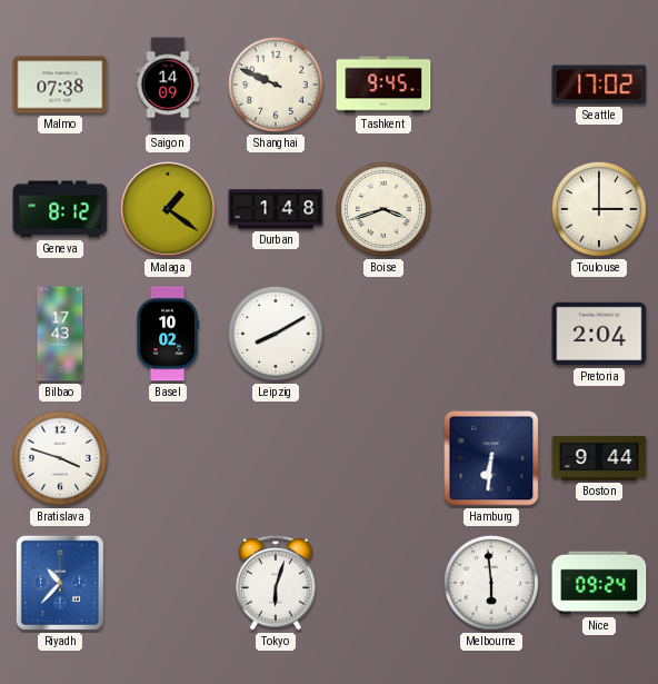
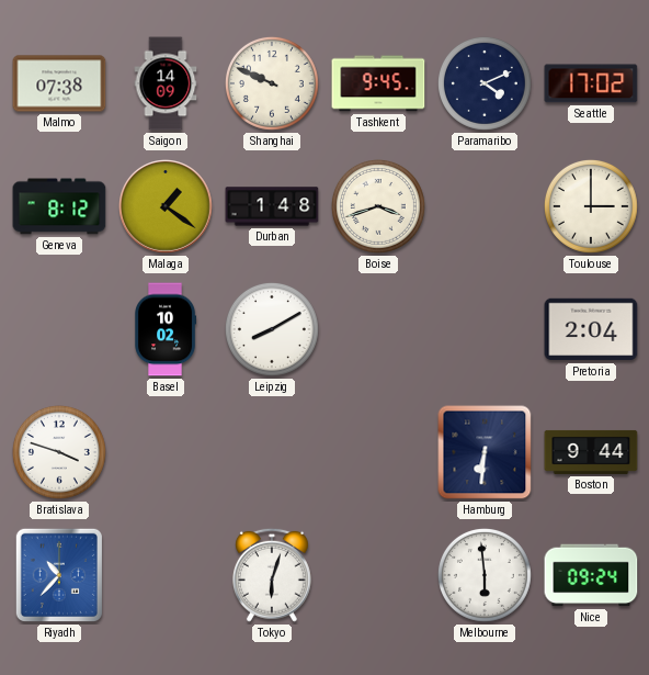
Paramaribo: none -> 4:11
Bilbao: 17:43 -> none
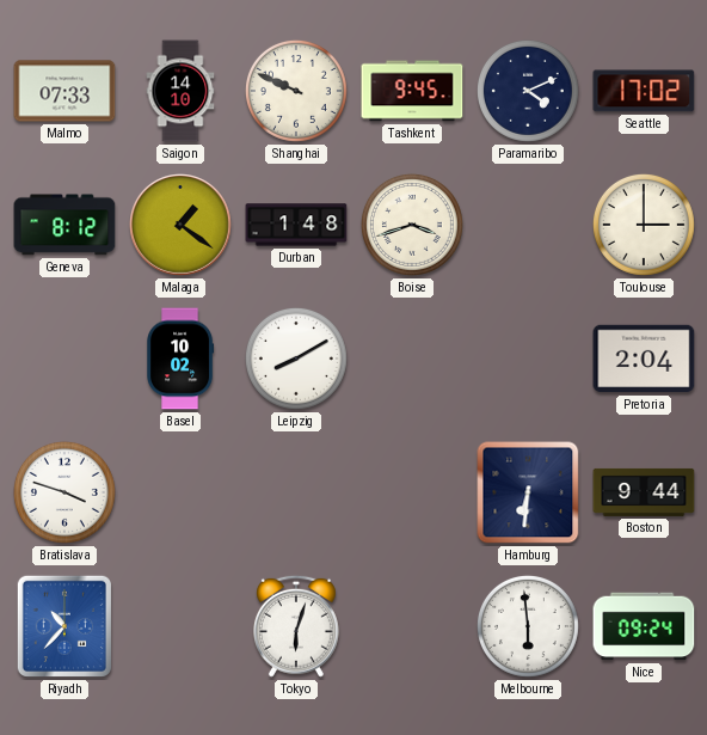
Malmo: 07:38 -> 07:33
Saigon: 14:09 -> 14:10
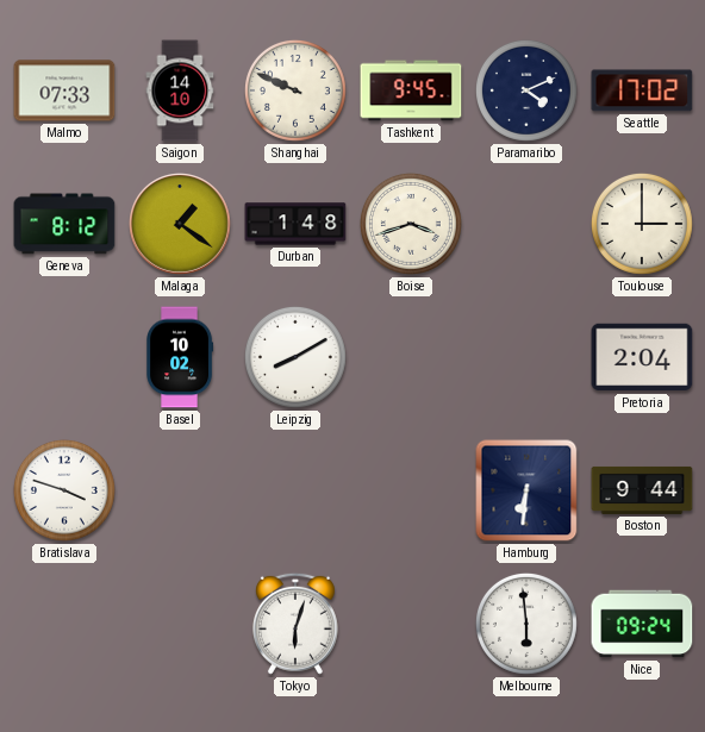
Riyadh: 10:37 -> none
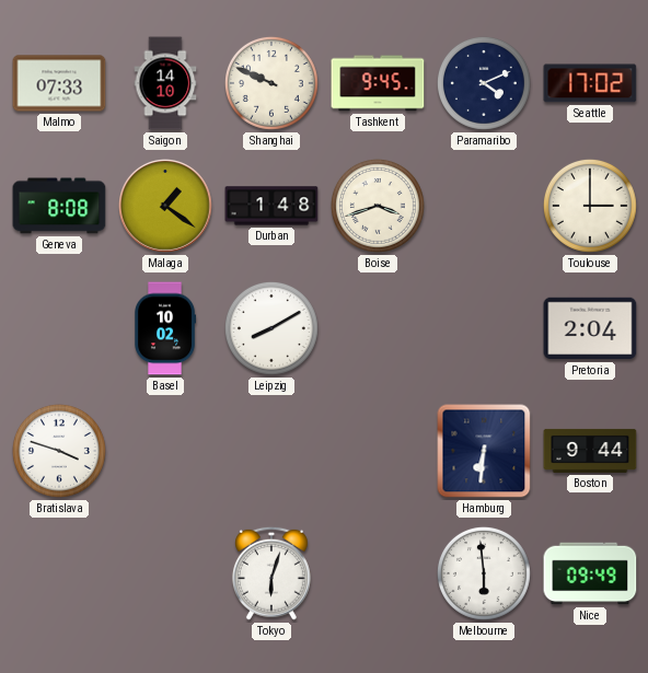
Geneva: 8:12 -> 8:08
Nice: 09:24 -> 09:49
